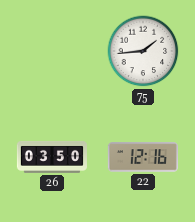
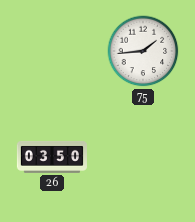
22: 12:16 -> none
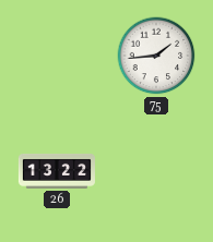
26: 03:50 -> 13:22
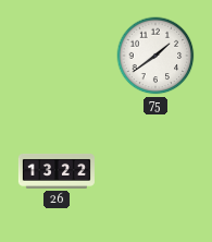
75: 1:44 -> 1:39
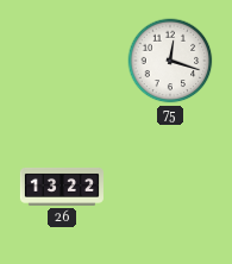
75: 1:39 -> 12:18
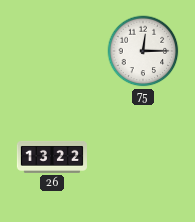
75: 12:18 -> 12:15
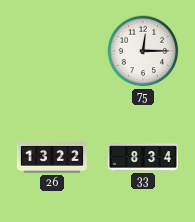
33: none -> 8:34
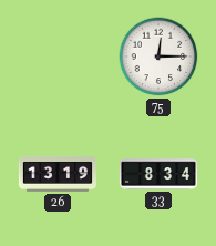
26: 13:22 -> 13:19
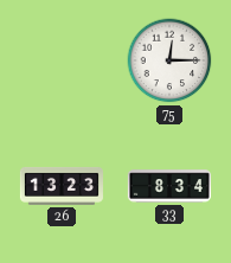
26: 13:19 -> 13:23
